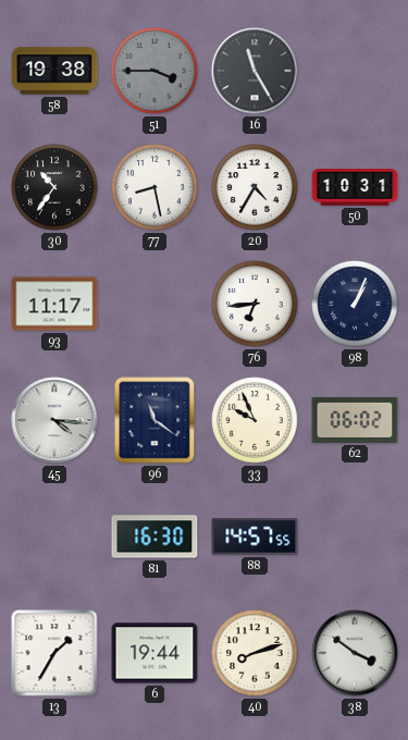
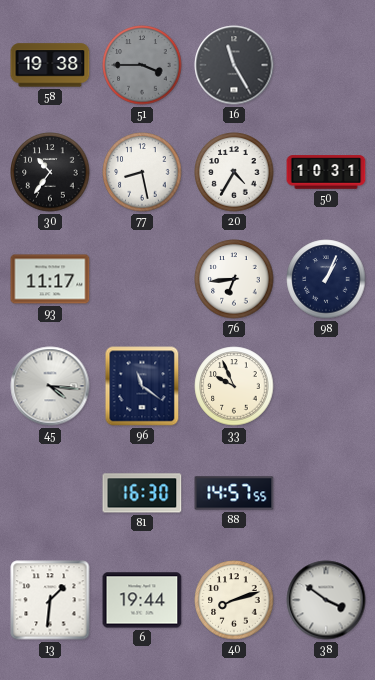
62: 06:02 -> none
13: 1:35 -> 1:31
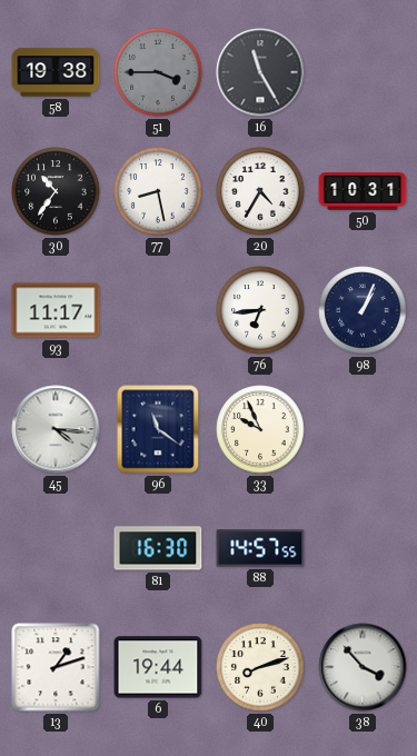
13: 1:31 -> 1:12
38: 3:51 -> 3:53
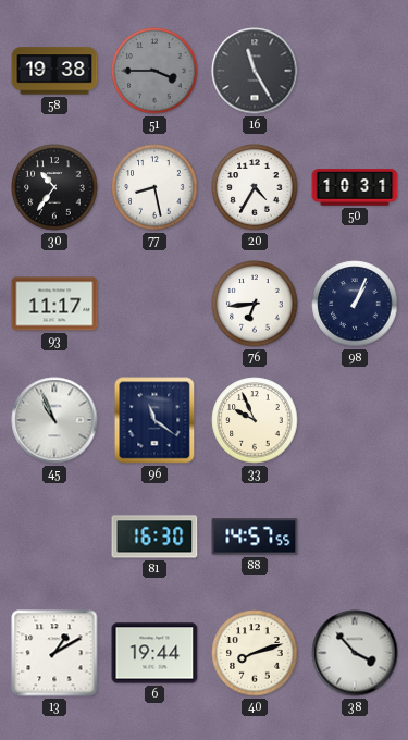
45: 4:16 -> 10:56
13: 1:12 -> 1:10
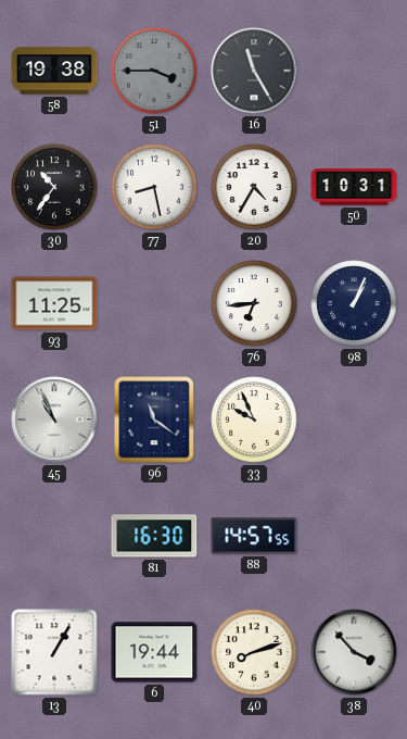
93: 11:17 -> 11:25
13: 1:10 -> 1:05
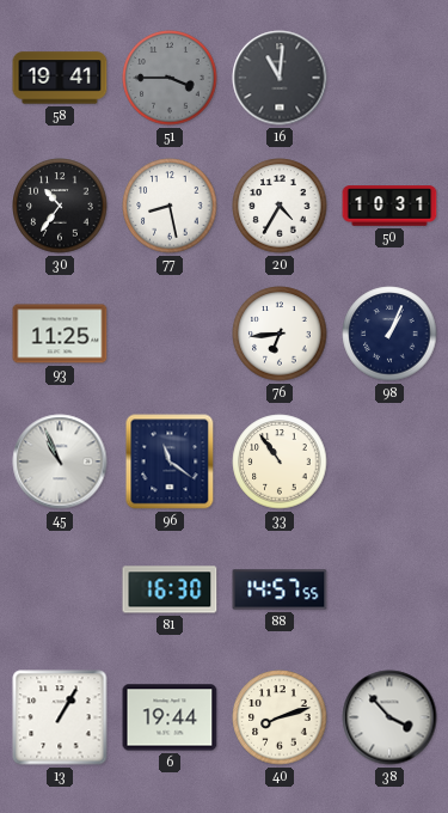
58: 19:38 -> 19:41
16: 11:25 -> 11:01
33: 9:56 -> 10:54
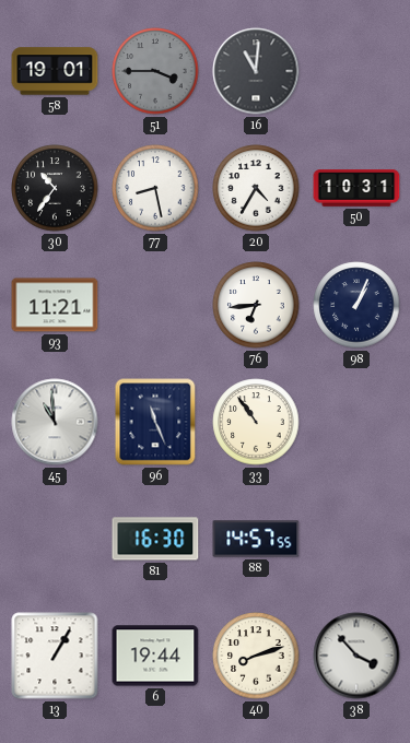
58: 19:41 -> 19:01
93: 11:25 -> 11:21
45: 10:56 -> 10:59
96: 11:21 -> 11:26
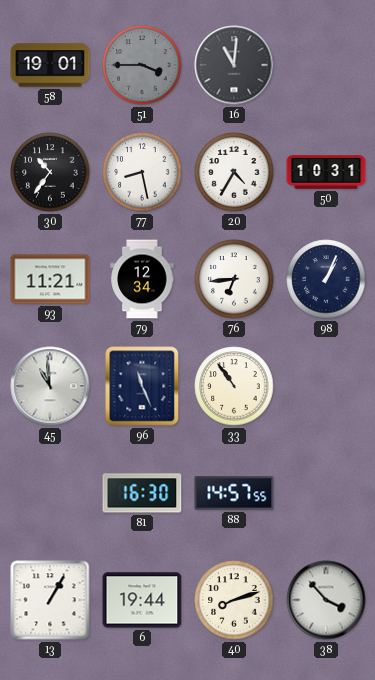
79: none -> 12:34
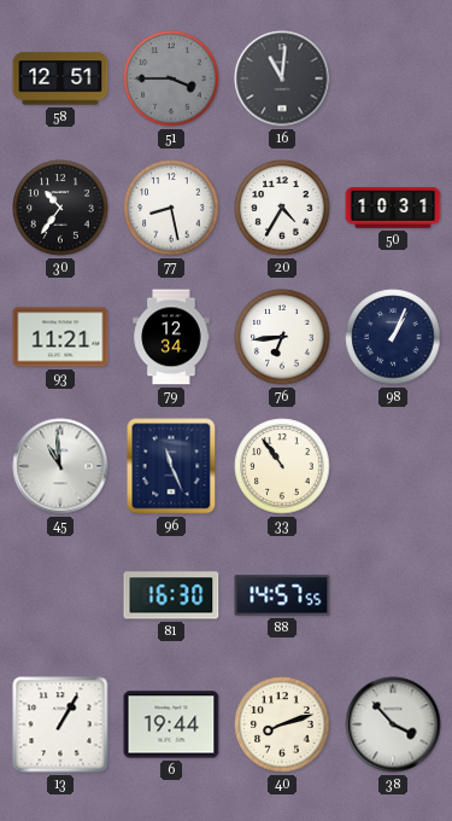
58: 19:01 -> 12:51
